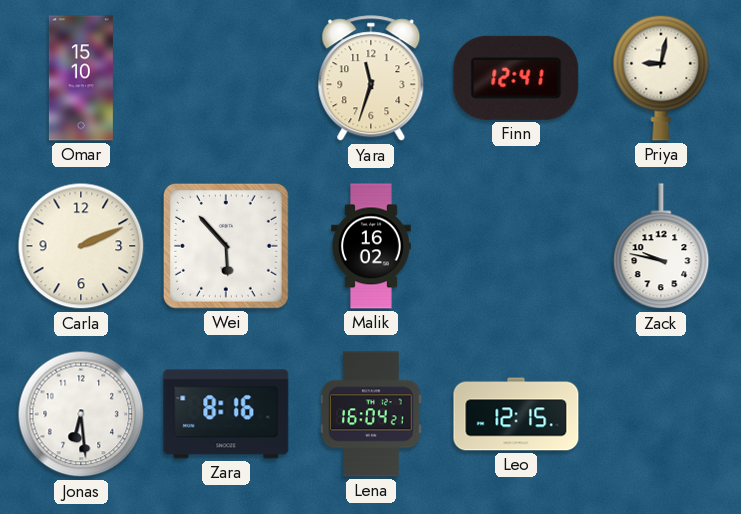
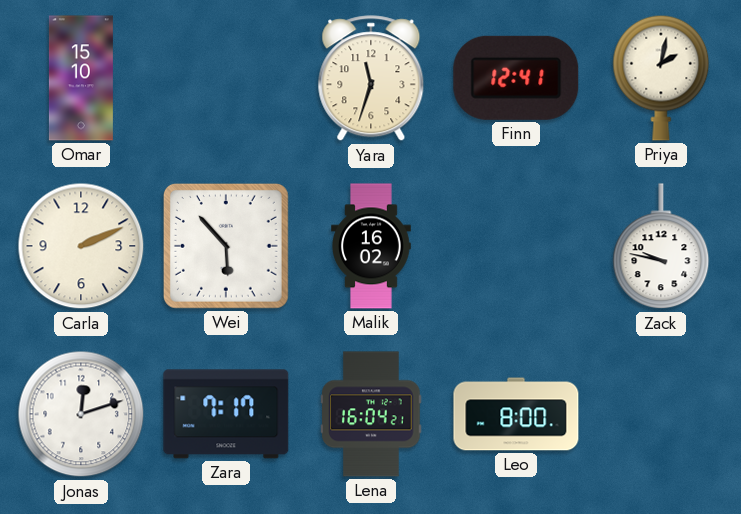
Priya: 9:02 -> 2:02
Jonas: 6:29 -> 12:12
Zara: 8:16 -> 7:17
Leo: 12:15 -> 8:00
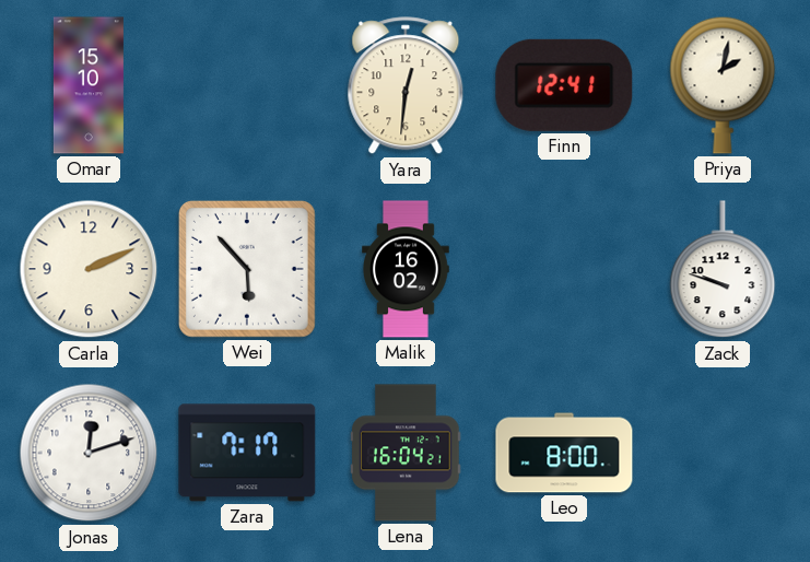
Yara: 11:33 -> 12:31
Zack: 9:47 -> 9:48
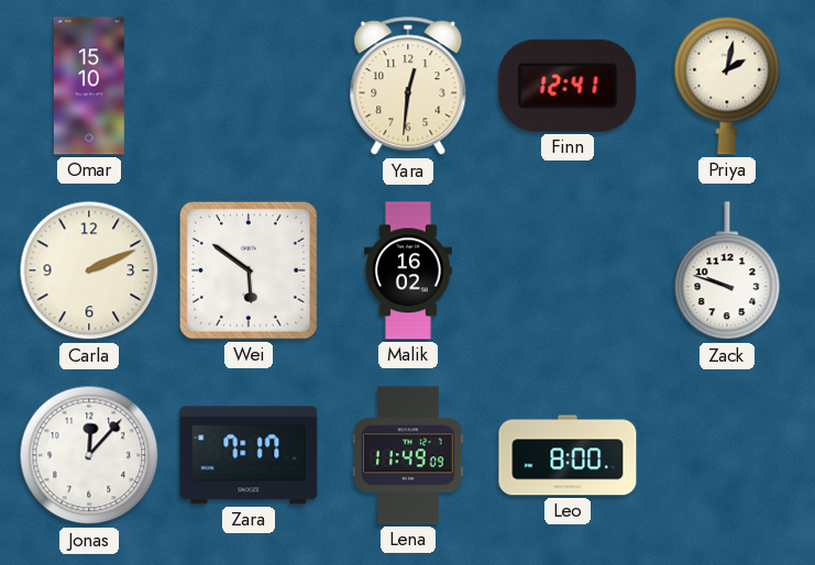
Wei: 5:53 -> 5:51
Jonas: 12:12 -> 12:07
Lena: 16:04 -> 11:49
